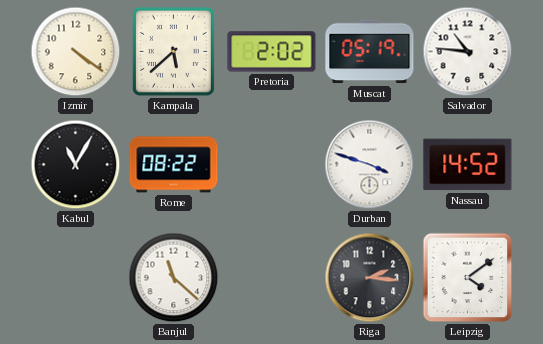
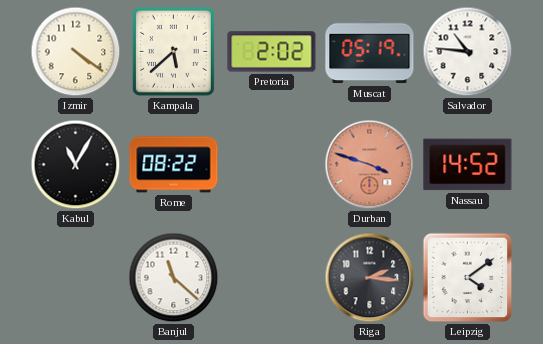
Durban dial: white -> salmon
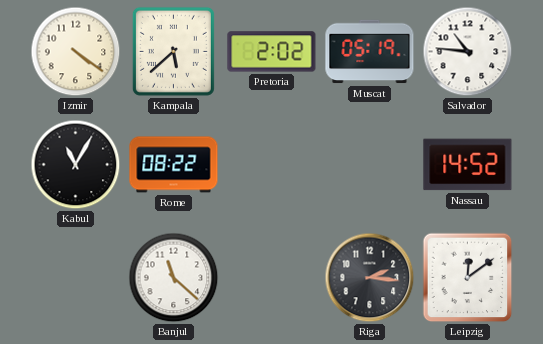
Durban: 3:48 -> none
Leipzig: 4:09 -> 12:09
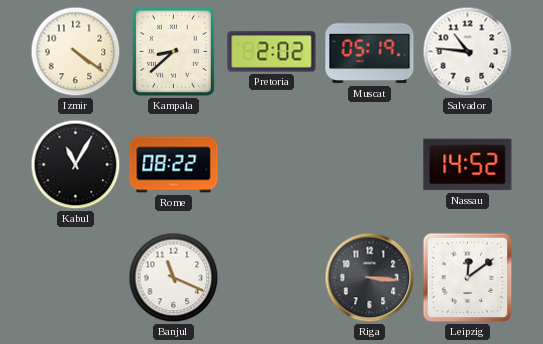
Kampala: 5:38 -> 8:38
Banjul: 11:22 -> 11:19
Riga: 2:16 -> 3:16
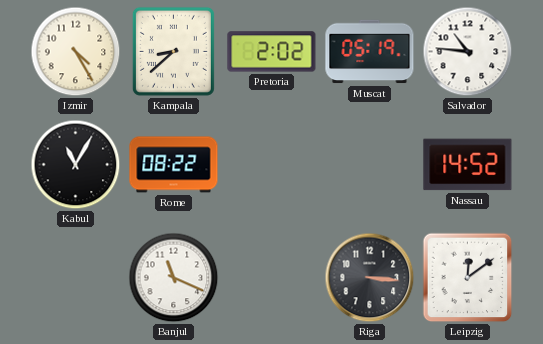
Izmir: 4:21 -> 4:25
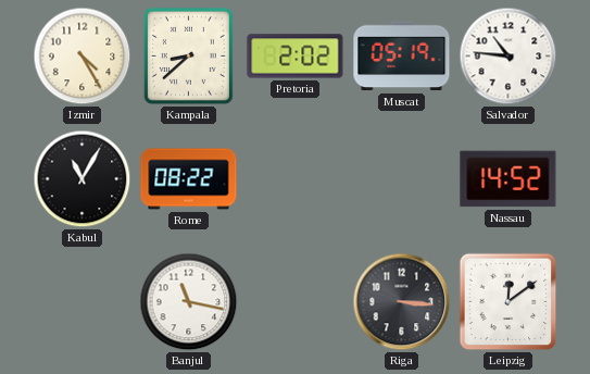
Banjul: 11:19 -> 11:17
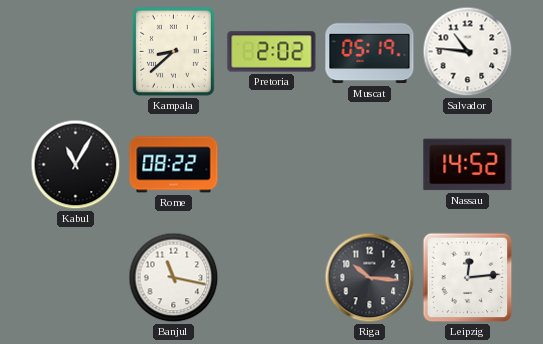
Izmir: 4:25 -> none
Riga: 3:16 -> 10:16
Leipzig: 12:09 -> 12:14
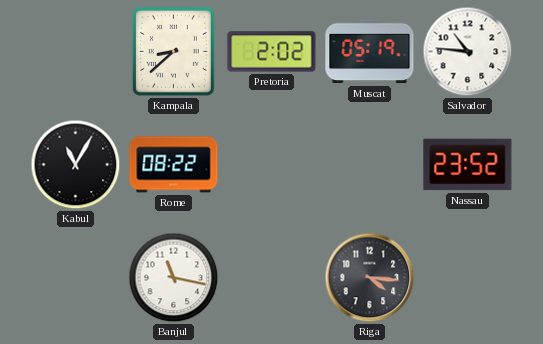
Nassau: 14:52 -> 23:52
Riga: 10:16 -> 4:16
Leipzig: 12:14 -> none
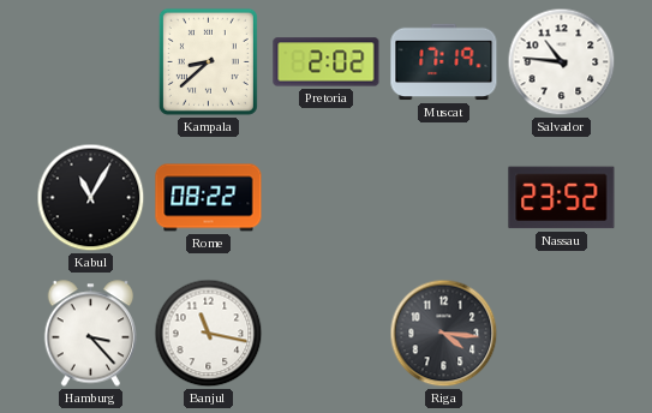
Muscat: 05:19 -> 17:19
Hamburg: none -> 3:23
